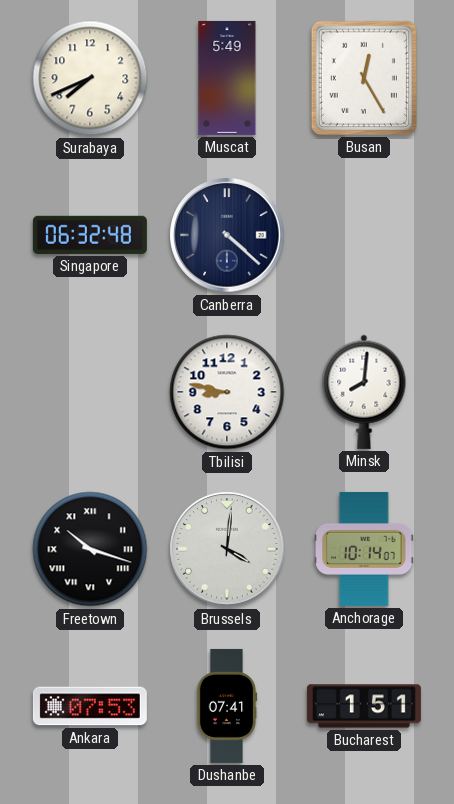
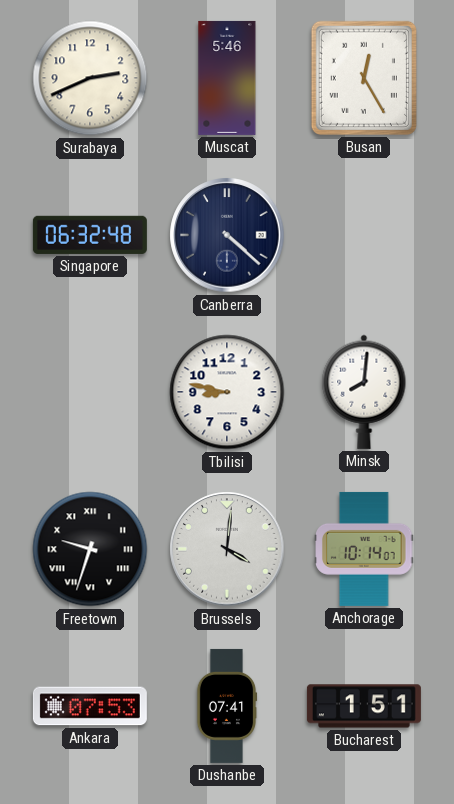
Surabaya: 7:41 -> 2:41
Muscat: 5:49 -> 5:46
Freetown: 10:18 -> 9:33
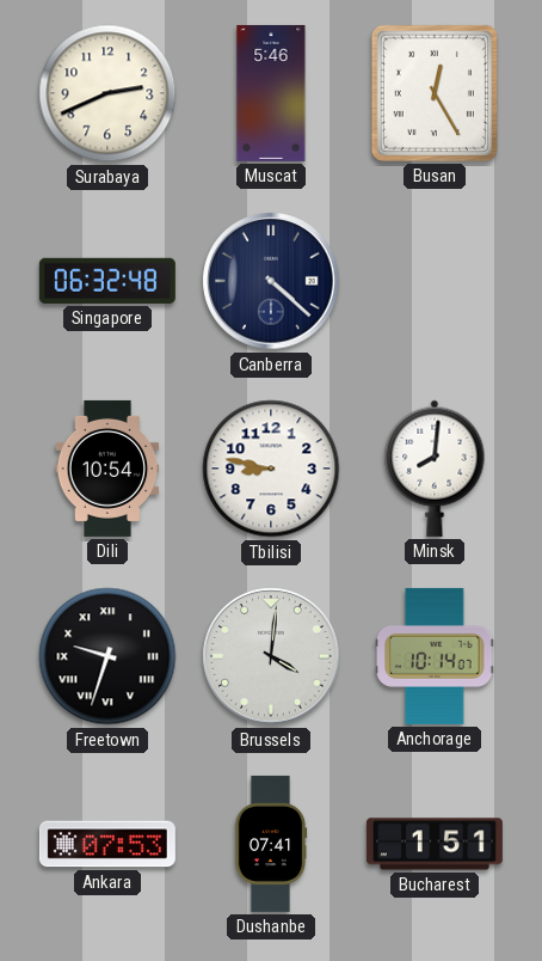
Dili: none -> 10:54
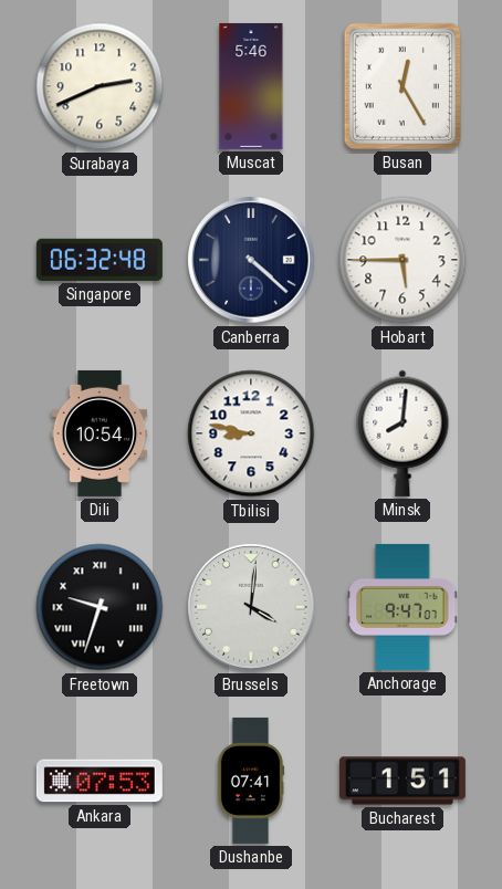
Hobart: none -> 5:45
Anchorage: 10:14 -> 9:47
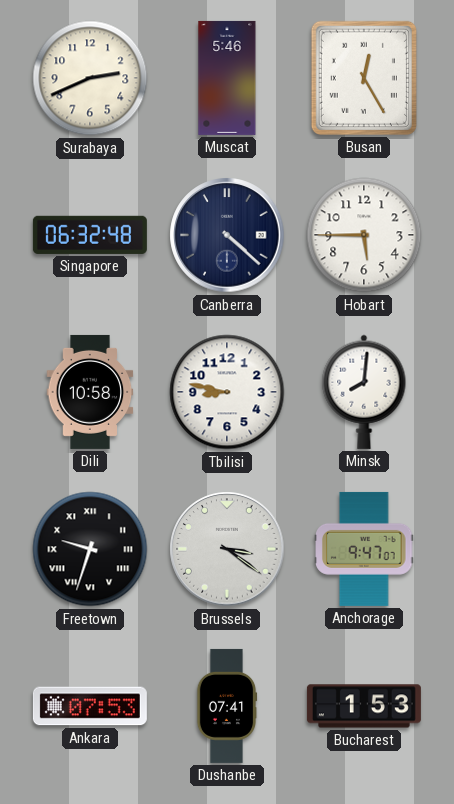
Dili: 10:54 -> 10:58
Brussels: 4:01 -> 3:21
Bucharest: 1:51 -> 1:53
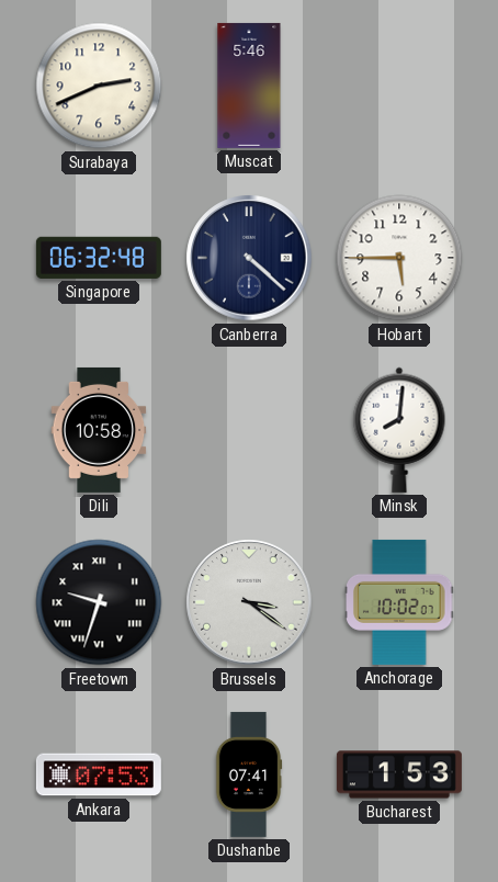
Busan: 12:25 -> none
Tbilisi: 8:47 -> none
Anchorage: 9:47 -> 10:02
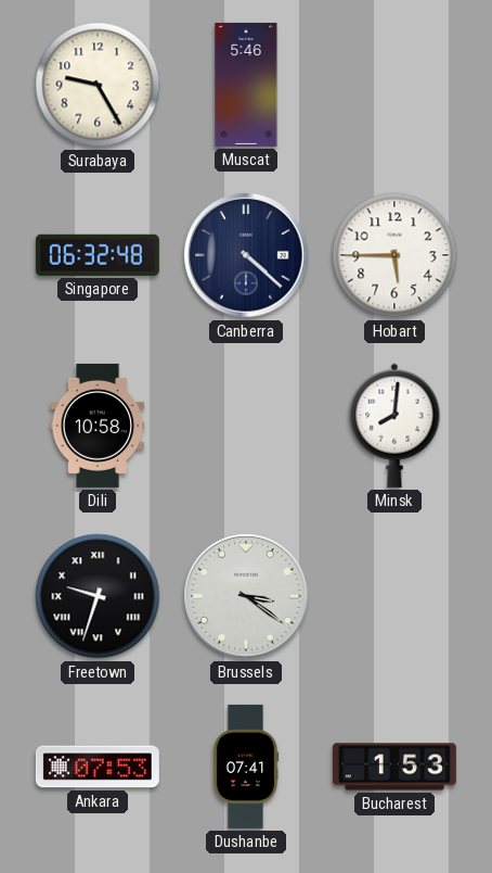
Surabaya: 2:41 -> 9:25
Anchorage: 10:02 -> none
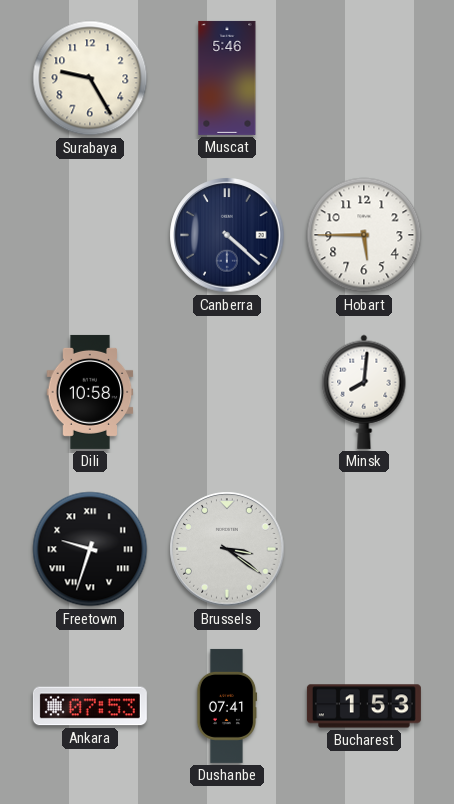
Singapore: 06:32 -> none
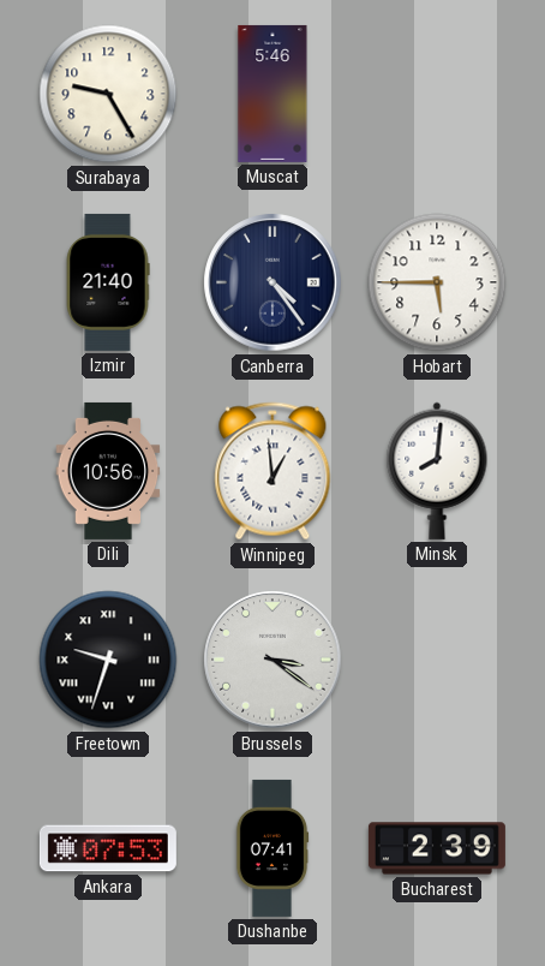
Izmir: none -> 21:40
Canberra: 4:22 -> 4:24
Dili: 10:58 -> 10:56
Winnipeg: none -> 12:59
Bucharest: 1:53 -> 2:39
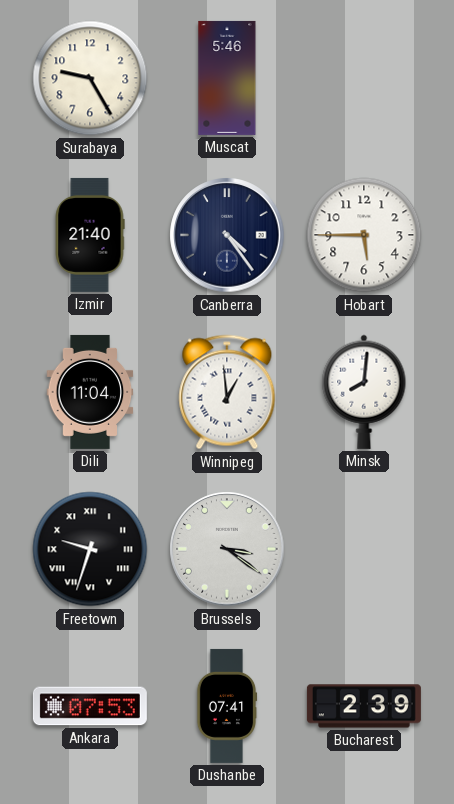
Dili: 10:56 -> 11:04
